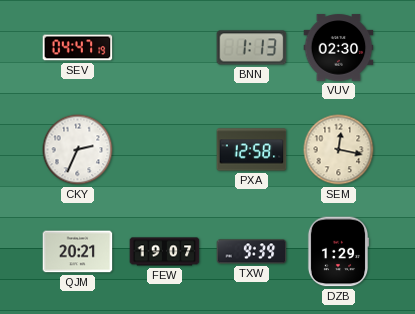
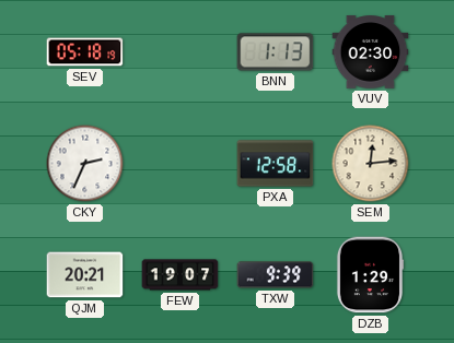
SEV: 04:47 -> 05:18
SEM: 12:17 -> 12:14
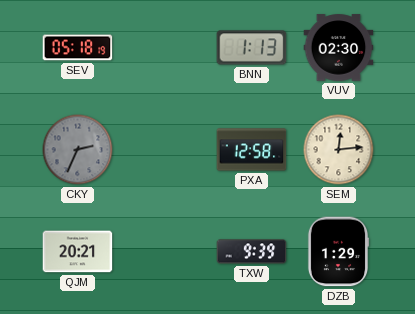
CKY dial: white -> grey
FEW: 19:07 -> none
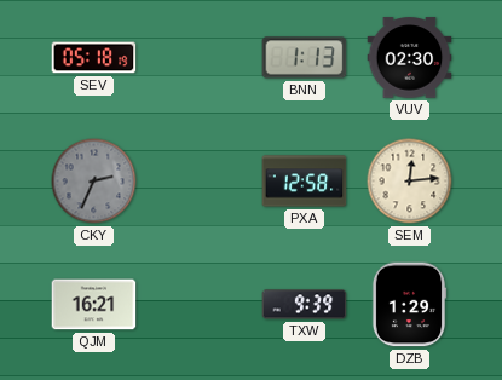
QJM: 20:21 -> 16:21
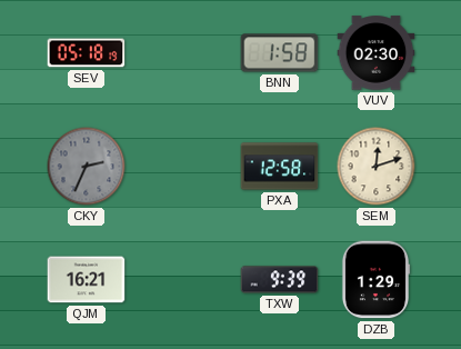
BNN: 1:13 -> 1:58
SEM: 12:14 -> 12:12
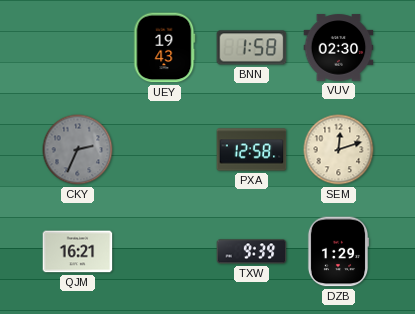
SEV: 05:18 -> none
UEY: none -> 19:43
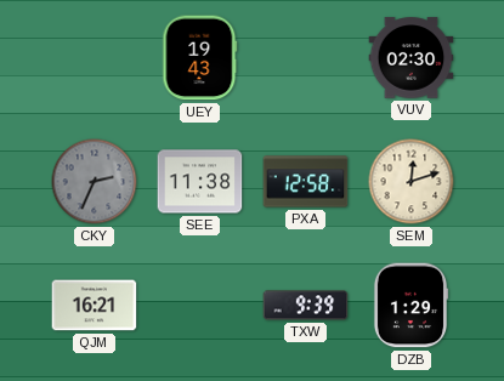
BNN: 1:58 -> none
SEE: none -> 11:38
